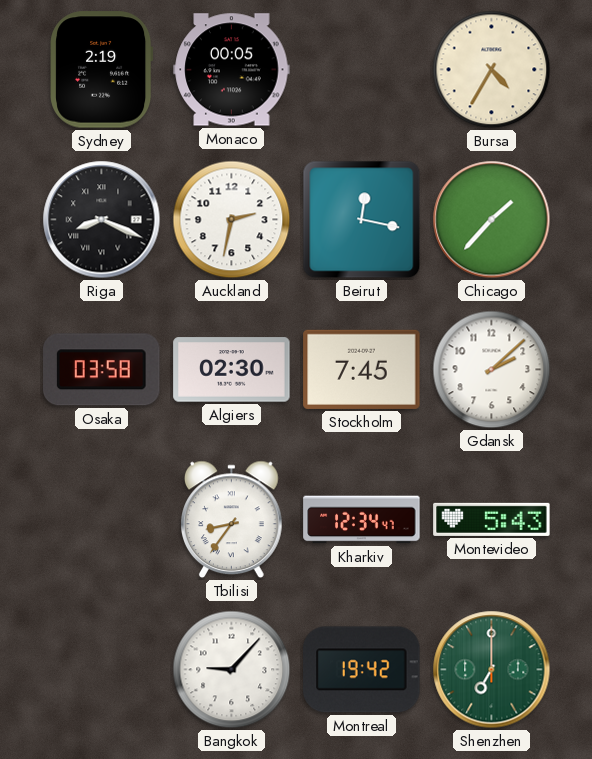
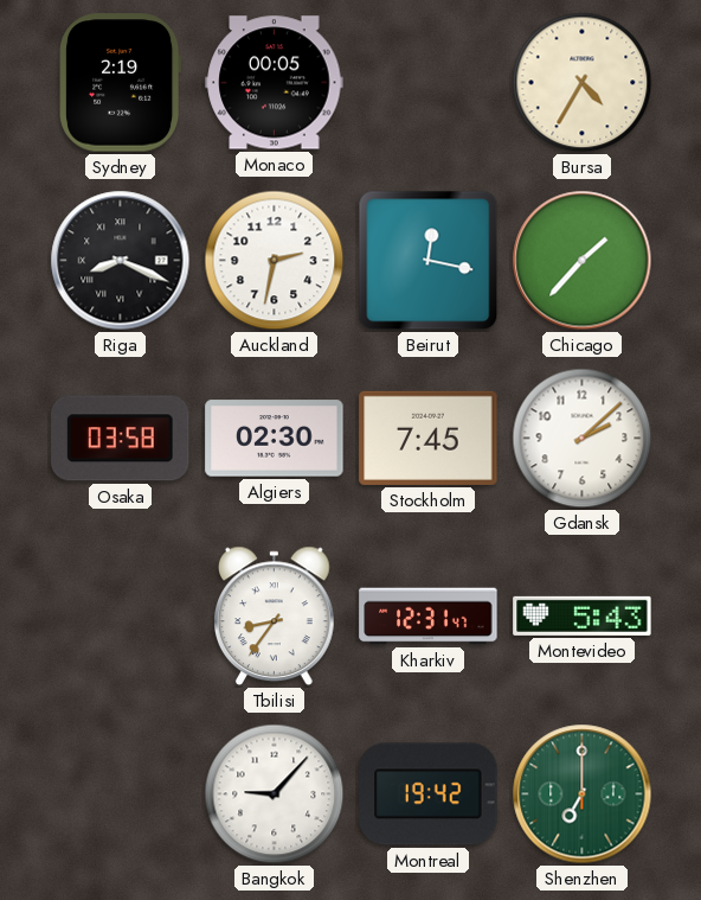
Kharkiv: 12:34 -> 12:31
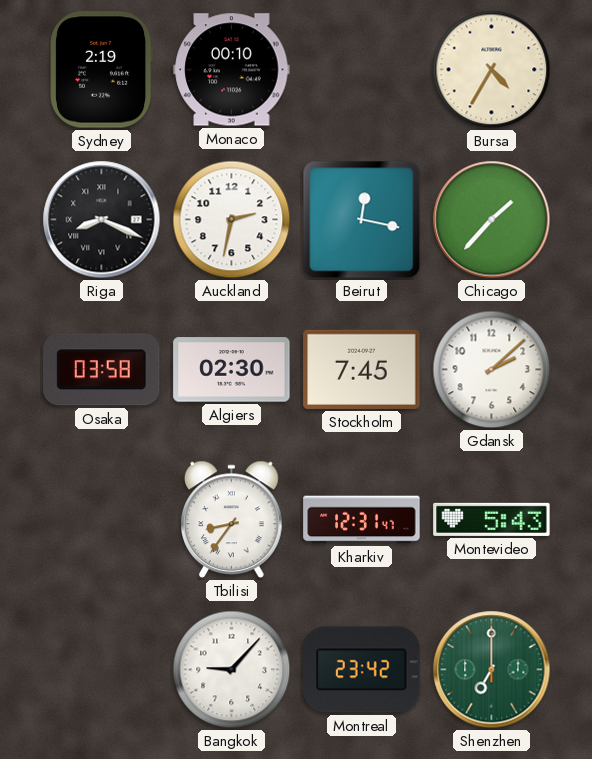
Monaco: 00:05 -> 00:10
Montreal: 19:42 -> 23:42
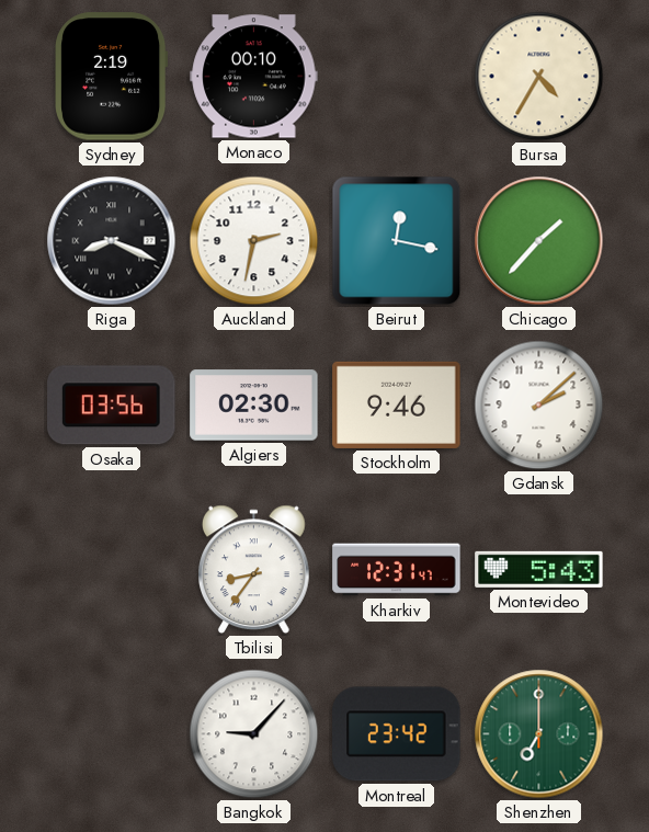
Osaka: 03:58 -> 03:56
Stockholm: 7:45 -> 9:46
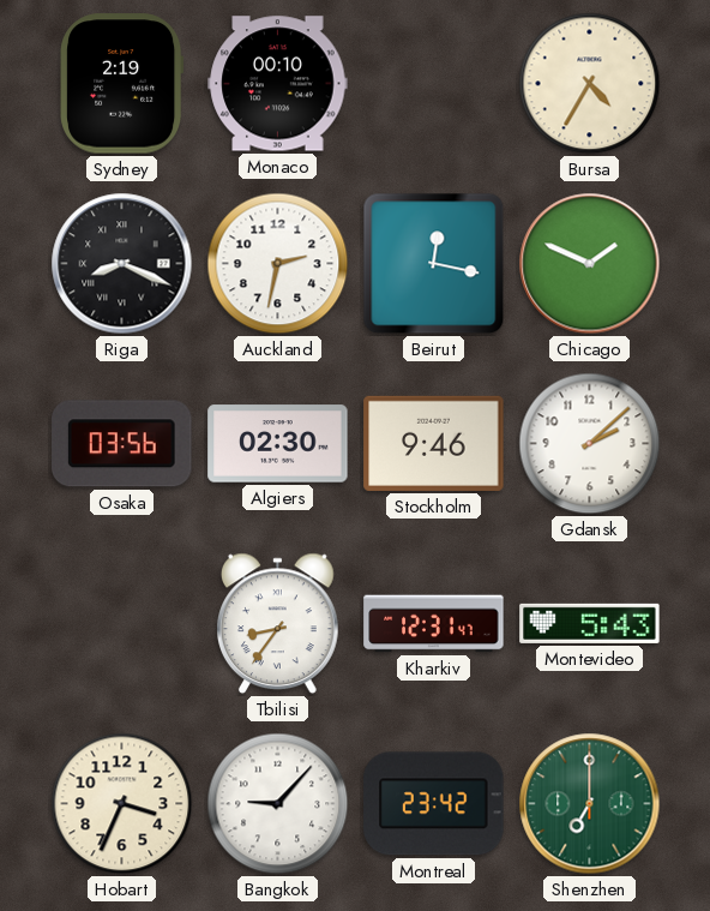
Chicago: 1:37 -> 1:49
Hobart: none -> 3:34
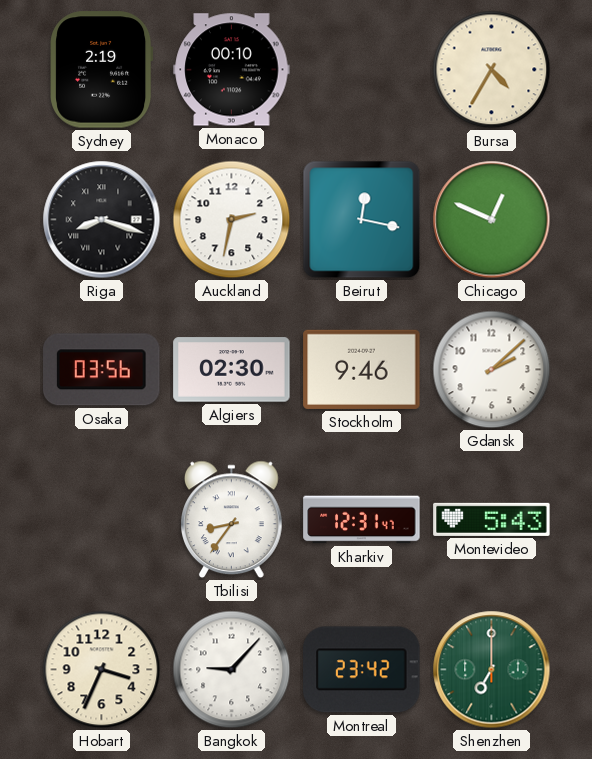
Riga: 8:19 -> 8:18
Chicago: 1:49 -> 12:49
